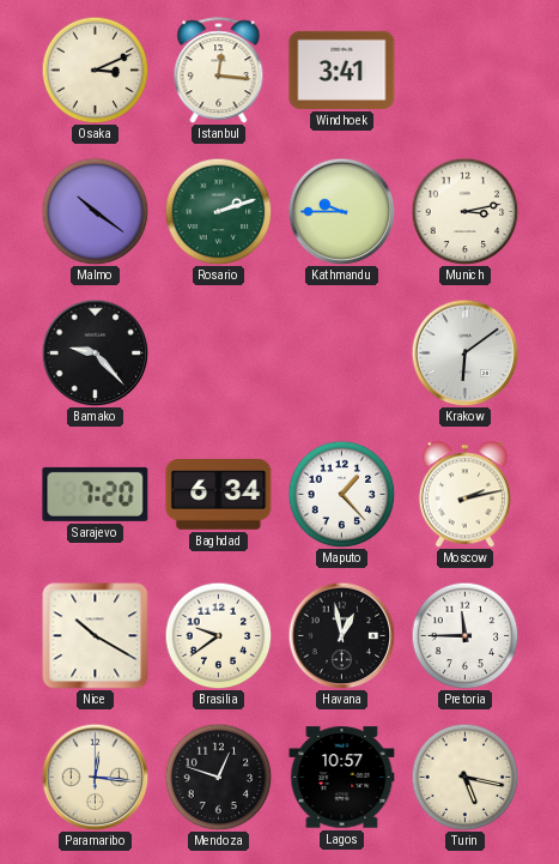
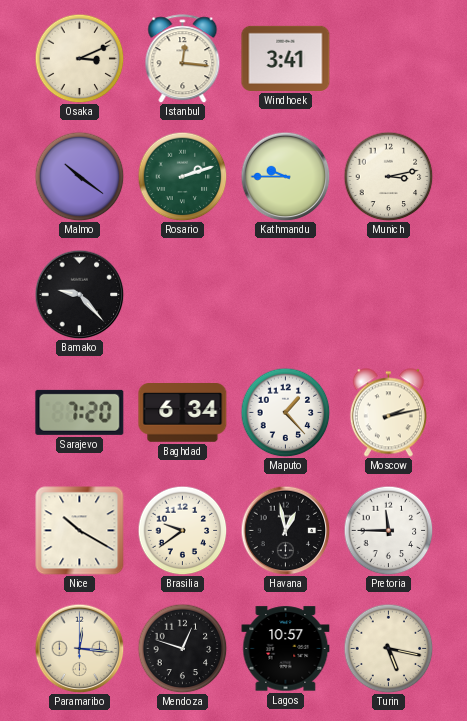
Krakow: 6:09 -> none
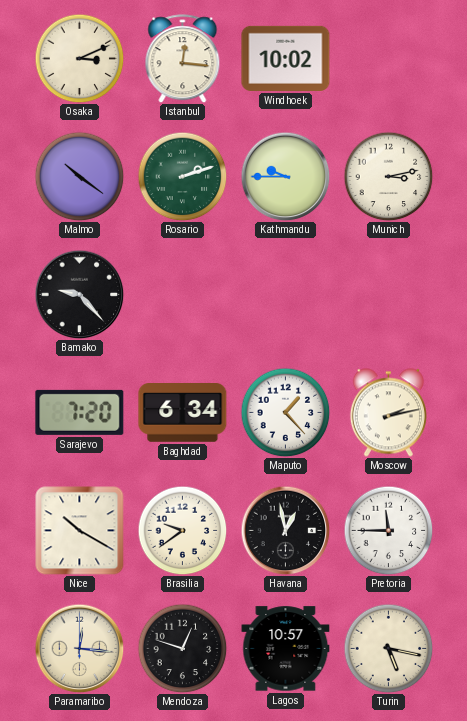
Windhoek: 3:41 -> 10:02
